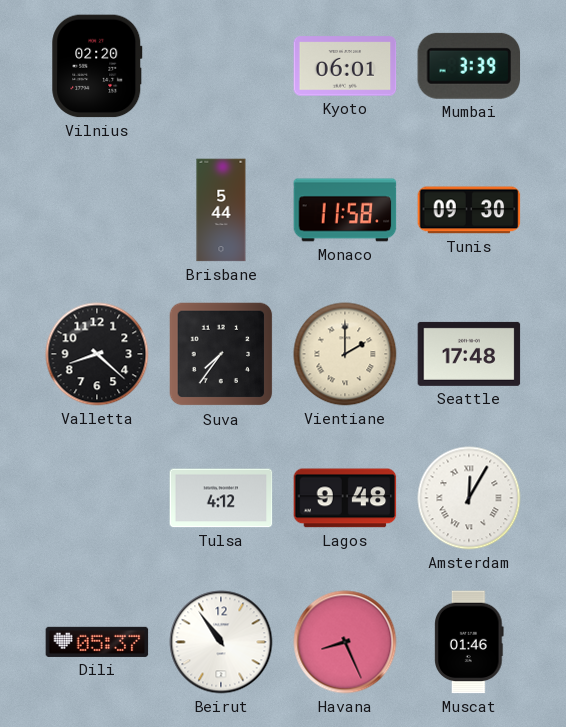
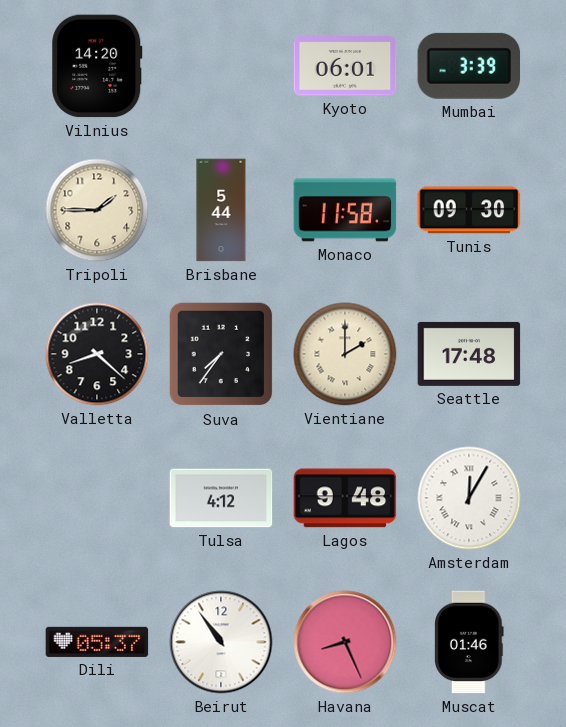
Vilnius: 02:20 -> 14:20
Tripoli: none -> 1:45
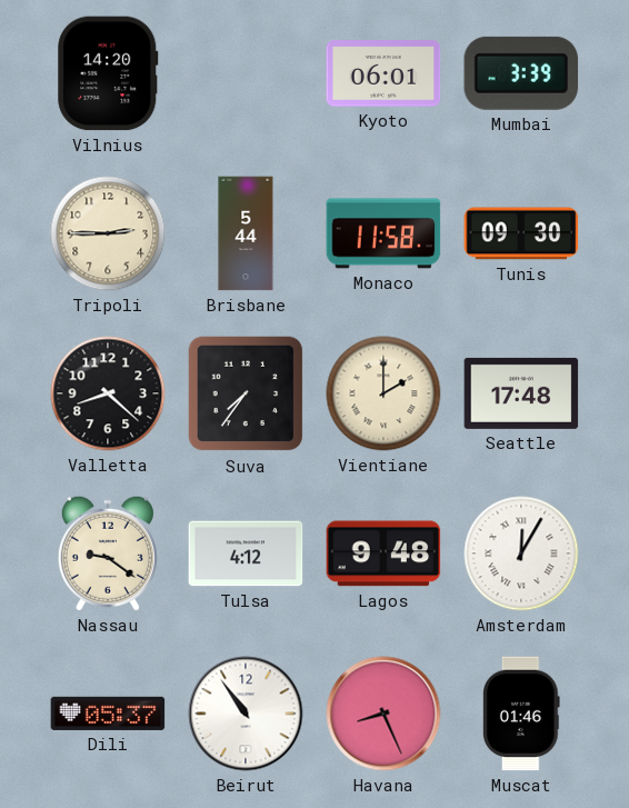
Tripoli: 1:45 -> 2:45
Nassau: none -> 9:21
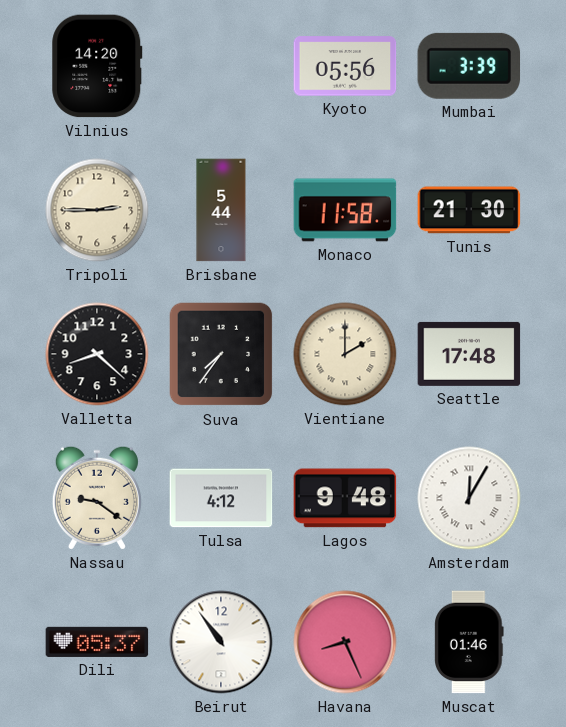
Kyoto: 06:01 -> 05:56
Tunis: 09:30 -> 21:30
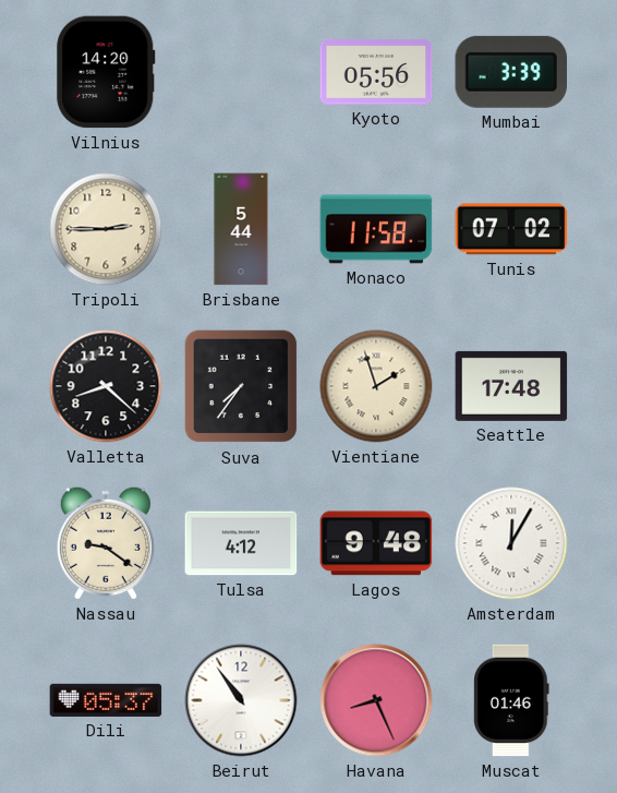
Tunis: 21:30 -> 07:02
Vientiane: 2:00 -> 1:57
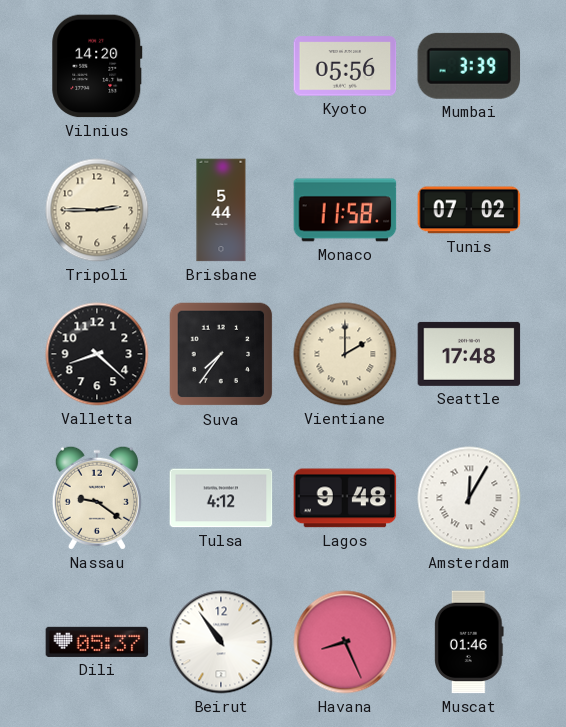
Vientiane: 1:57 -> 2:00
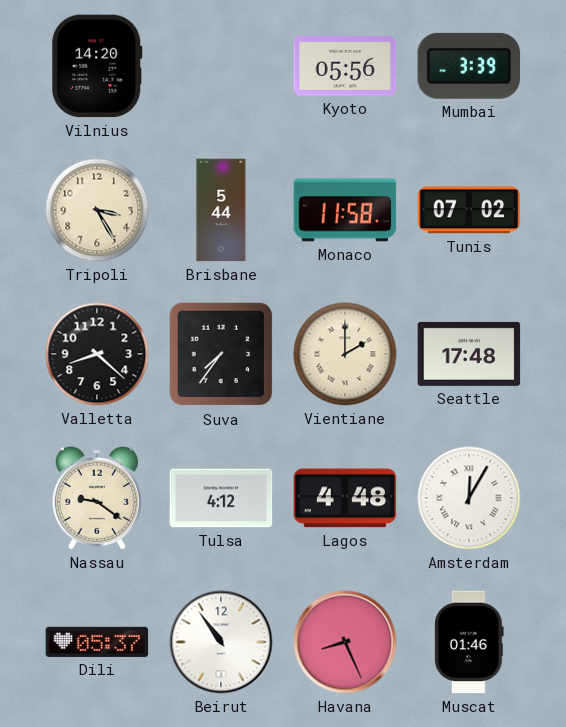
Tripoli: 2:45 -> 3:25
Lagos: 9:48 -> 4:48
